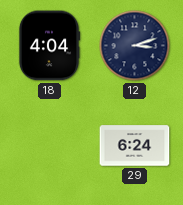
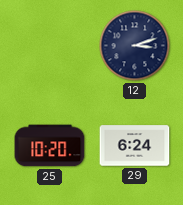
18: 4:04 -> none
25: none -> 10:20
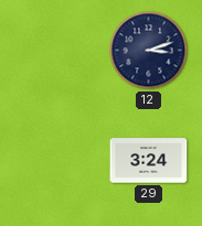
25: 10:20 -> none
29: 6:24 -> 3:24
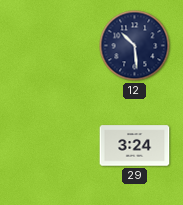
12: 3:12 -> 10:29
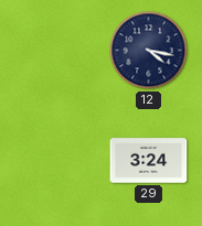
12: 10:29 -> 4:17
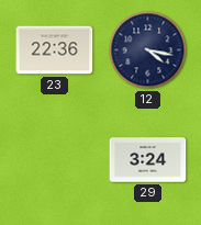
23: none -> 22:36
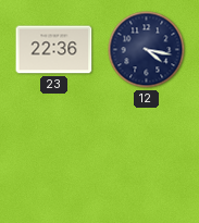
29: 3:24 -> none
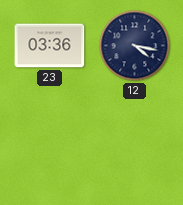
23: 22:36 -> 03:36
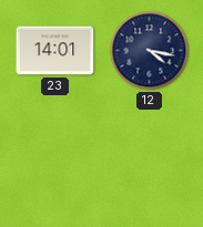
23: 03:36 -> 14:01
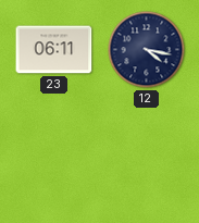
23: 14:01 -> 06:11
